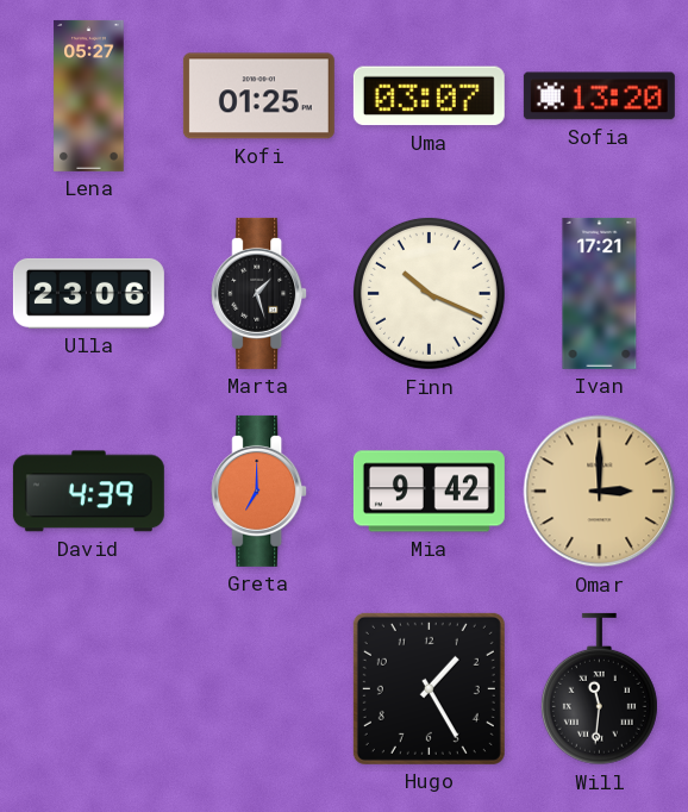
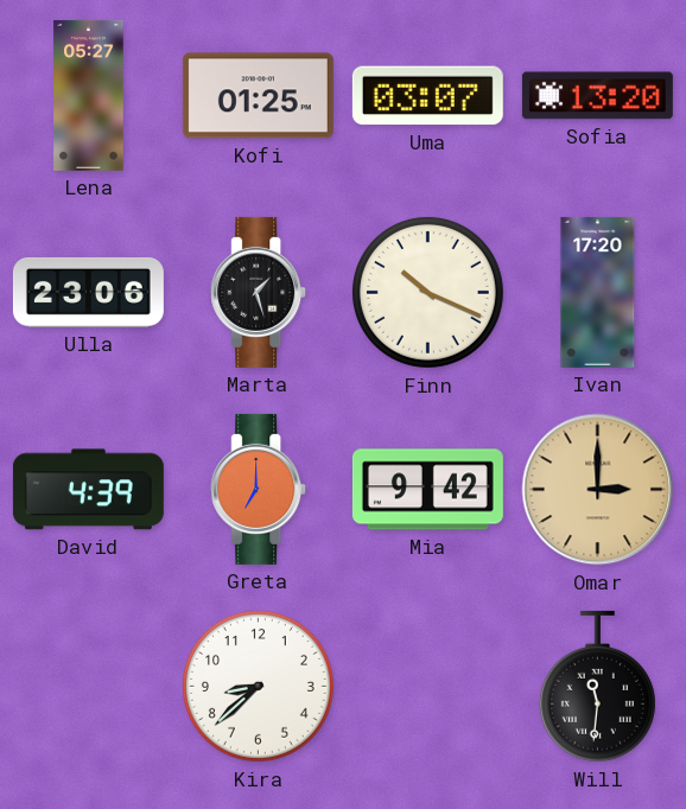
Ivan: 17:21 -> 17:20
Kira: none -> 8:38
Hugo: 1:25 -> none
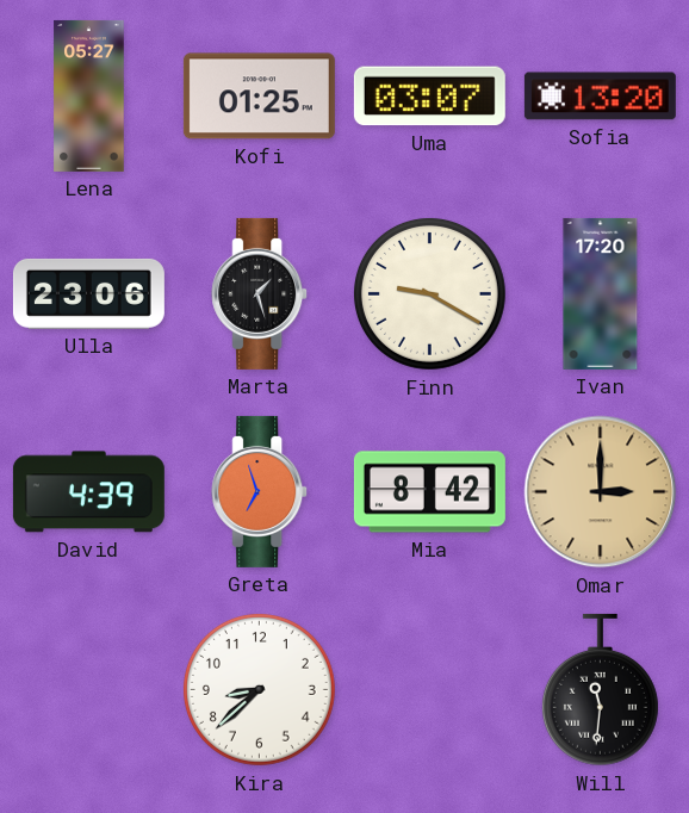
Finn: 10:19 -> 9:20
Greta: 7:00 -> 6:57
Mia: 9:42 -> 8:42
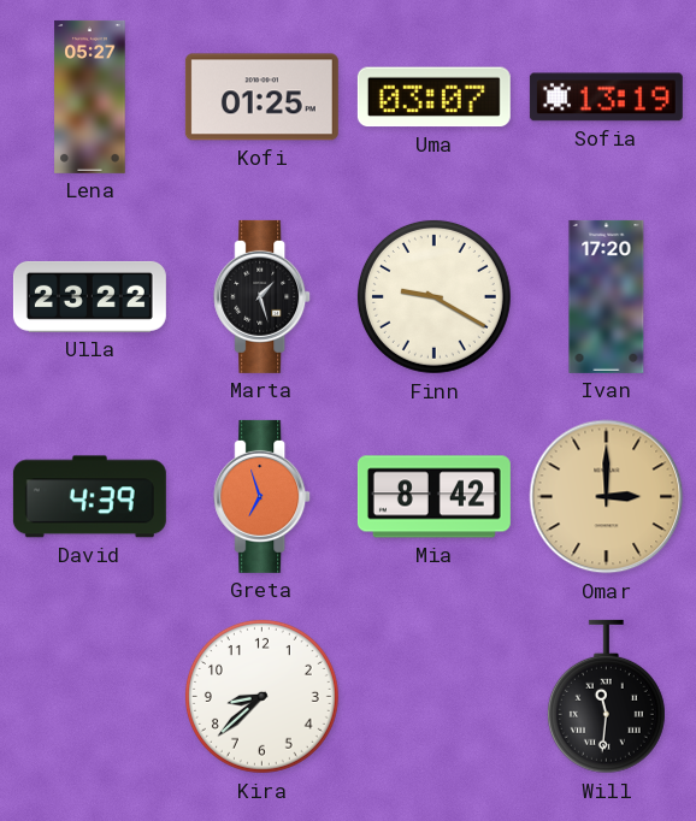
Sofia: 13:20 -> 13:19
Ulla: 23:06 -> 23:22
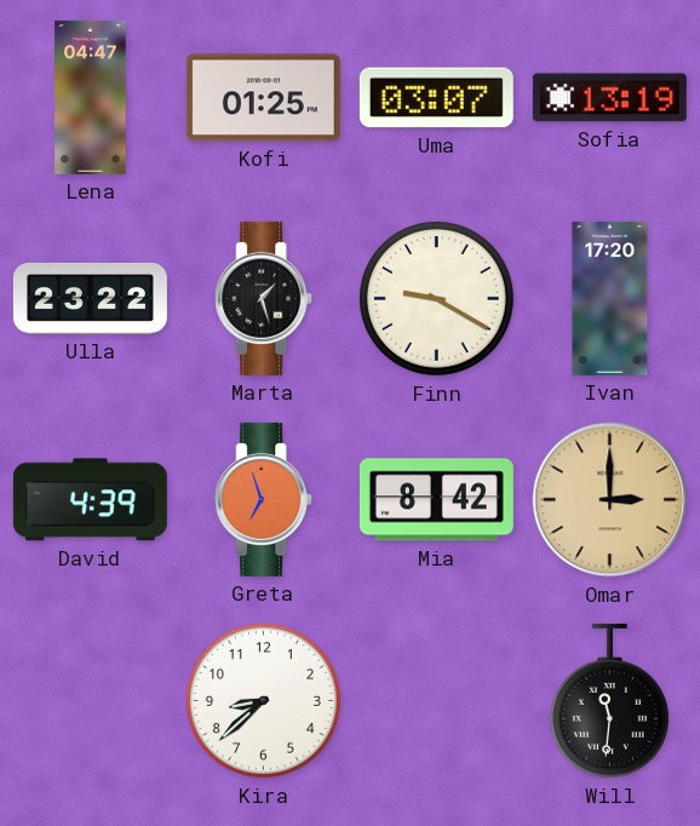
Lena: 05:27 -> 04:47
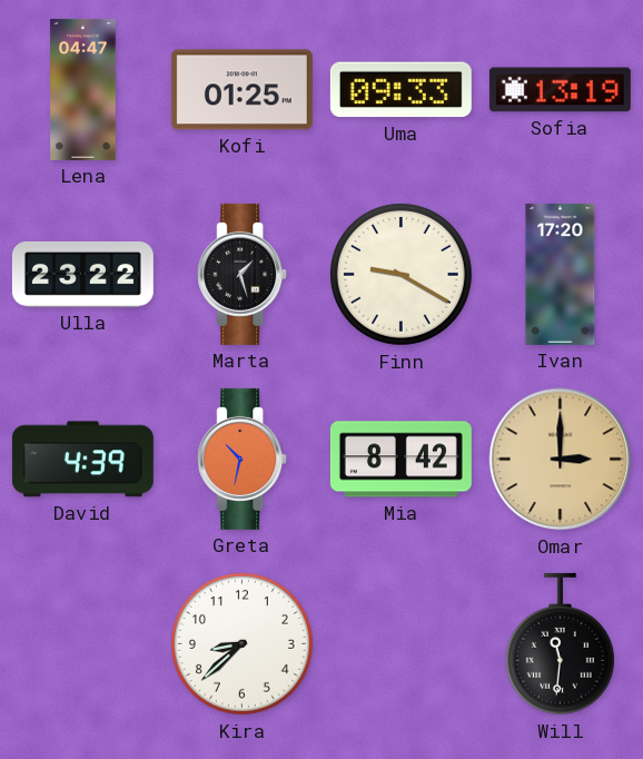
Uma: 03:07 -> 09:33
Greta: 6:57 -> 10:32
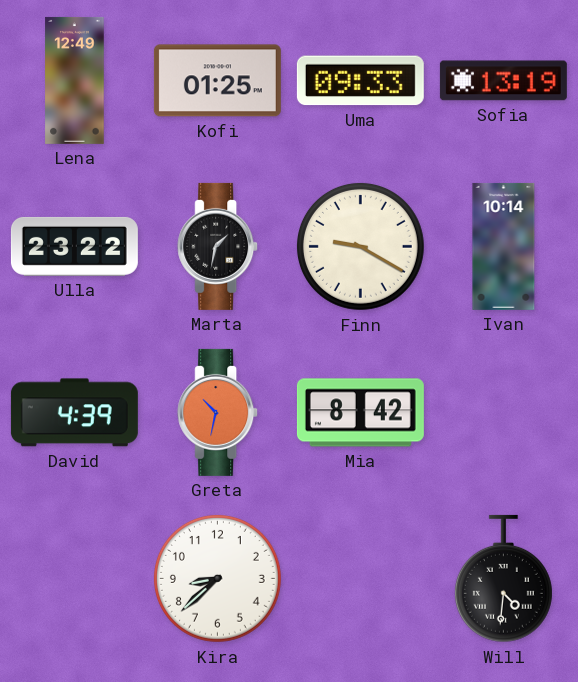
Lena: 04:47 -> 12:49
Marta: 1:27 -> 1:32
Ivan: 17:20 -> 10:14
Omar: 3:00 -> none
Will: 11:31 -> 4:31
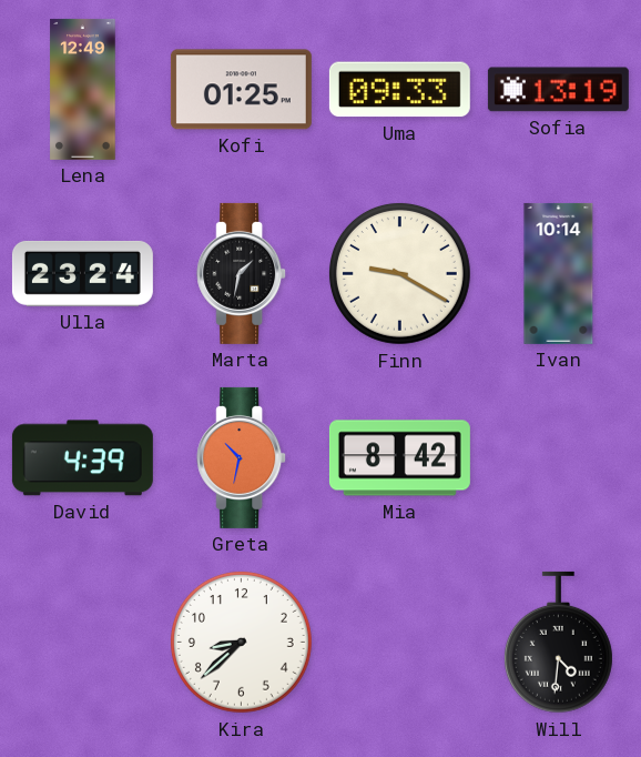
Ulla: 23:22 -> 23:24
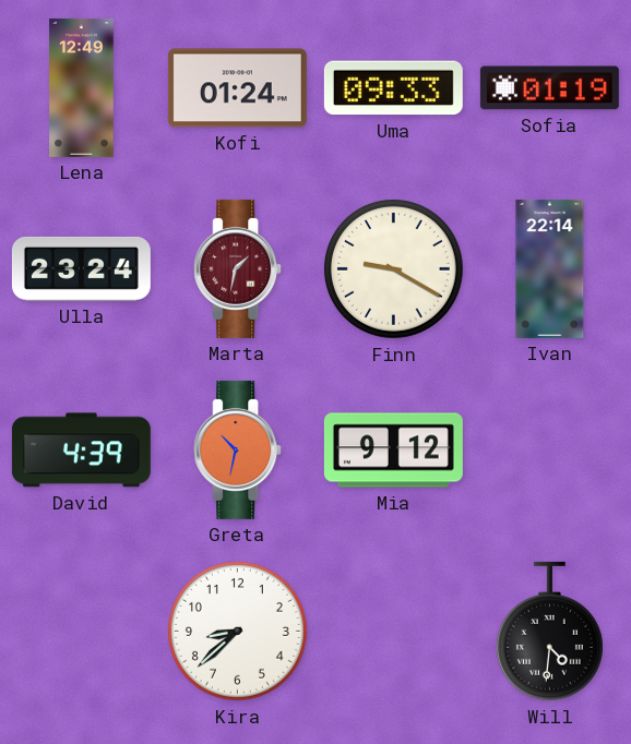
Kofi: 01:25 -> 01:24
Sofia: 13:19 -> 01:19
Marta dial: black -> burgundy
Ivan: 10:14 -> 22:14
Mia: 8:42 -> 9:12
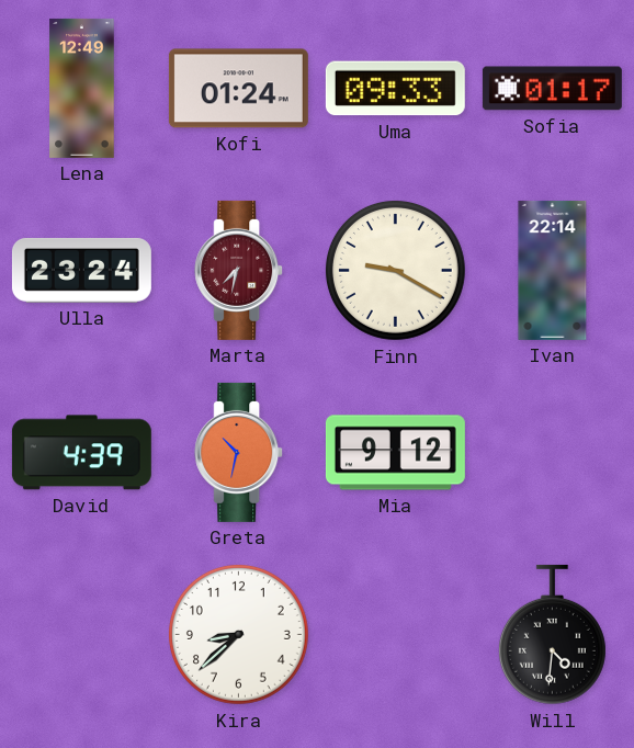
Sofia: 01:19 -> 01:17
Marta: 1:32 -> 7:32
